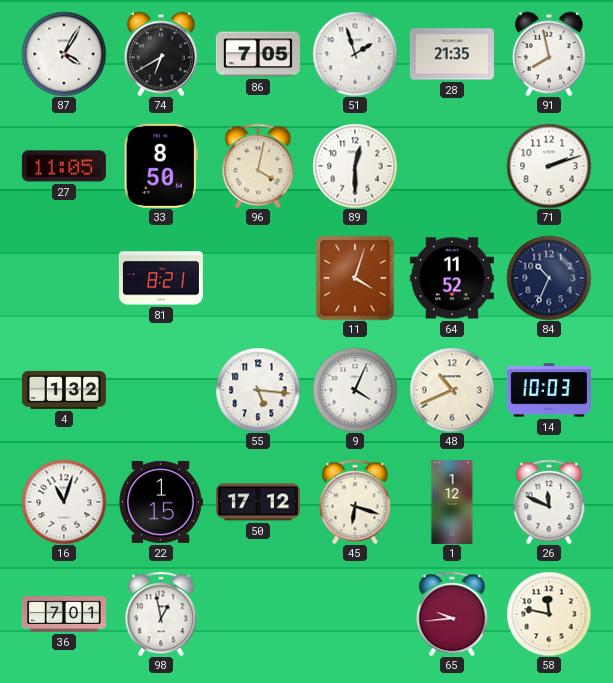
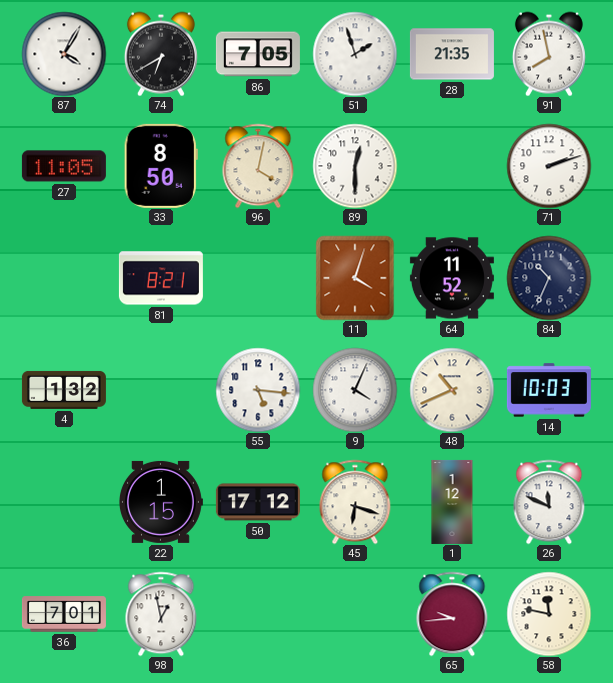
16: 11:03 -> none
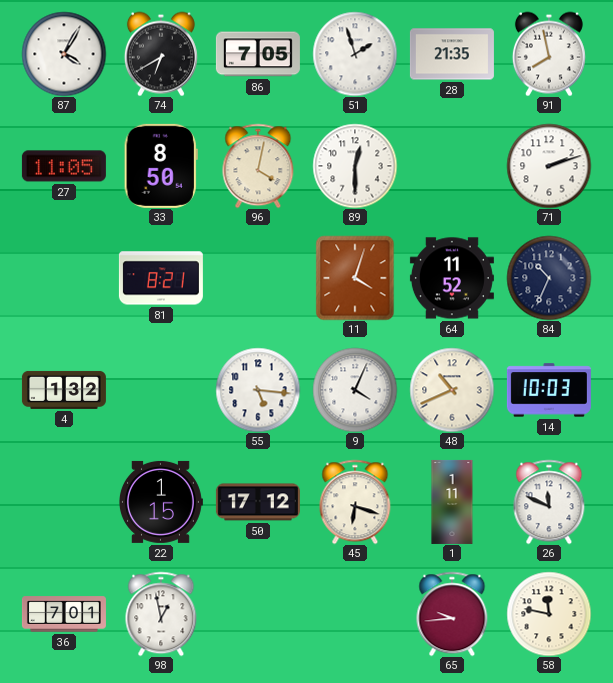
1: 1:12 -> 1:11
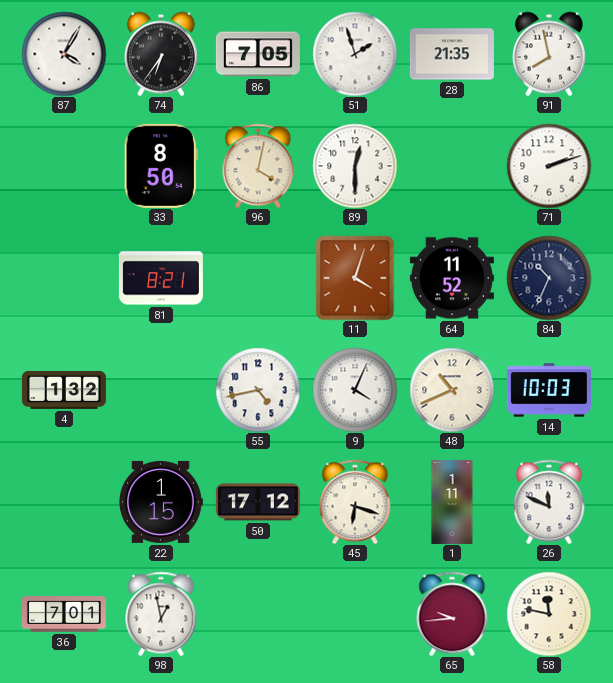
74: 6:40 -> 6:36
27: 11:05 -> none
55: 5:16 -> 4:43
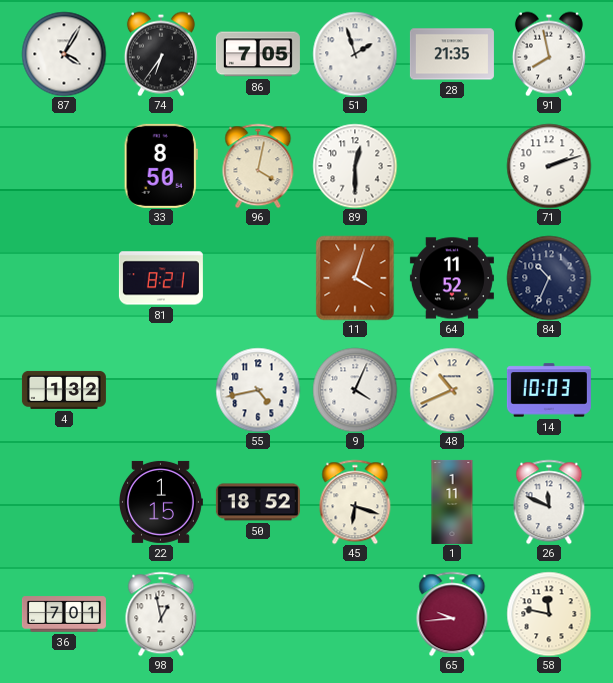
50: 17:12 -> 18:52
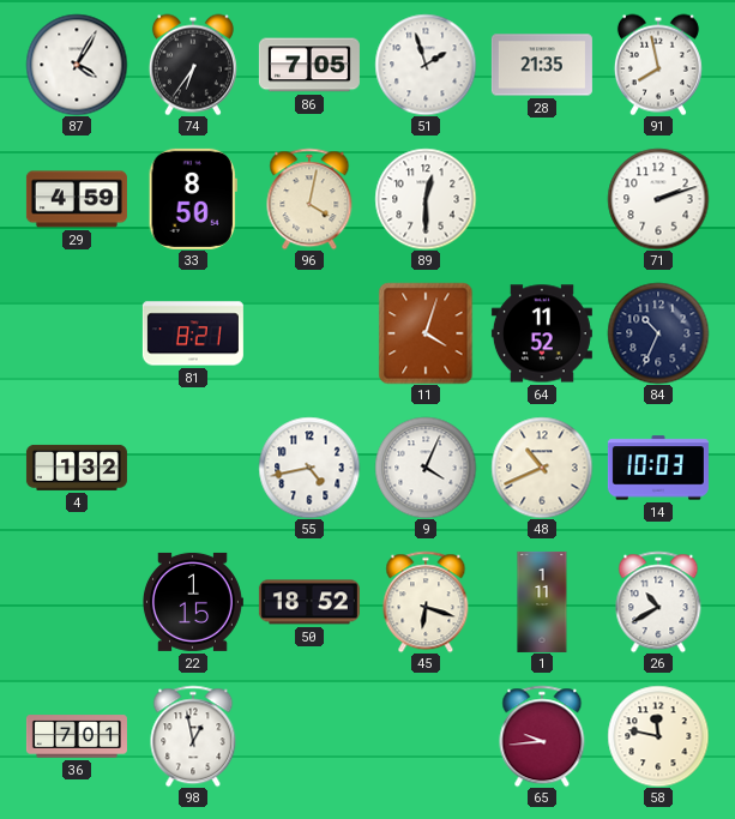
29: none -> 4:59
26: 11:49 -> 10:40
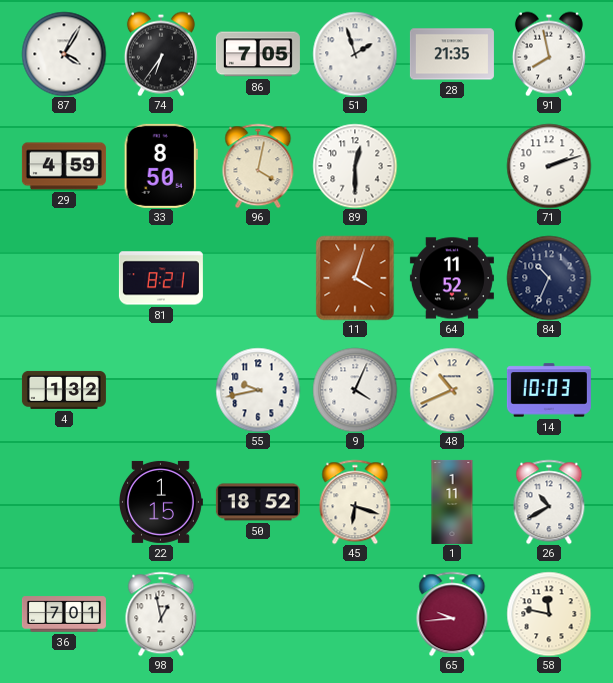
55: 4:43 -> 9:43
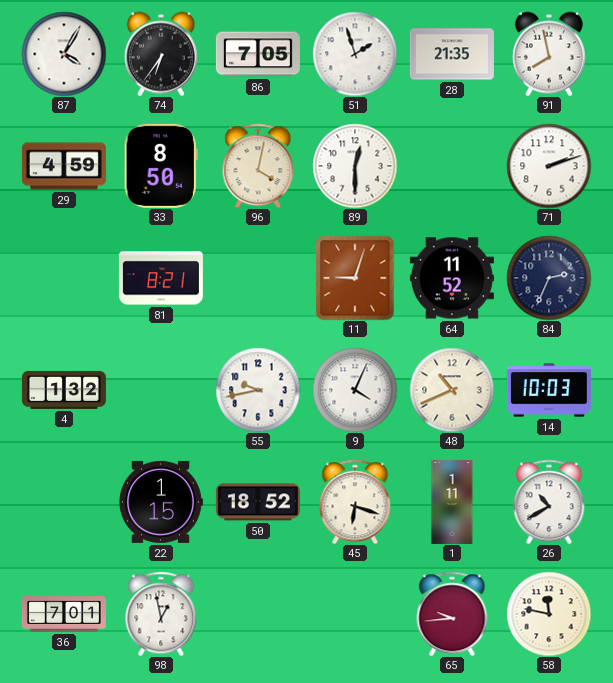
11: 4:03 -> 9:03
84: 10:34 -> 2:34
